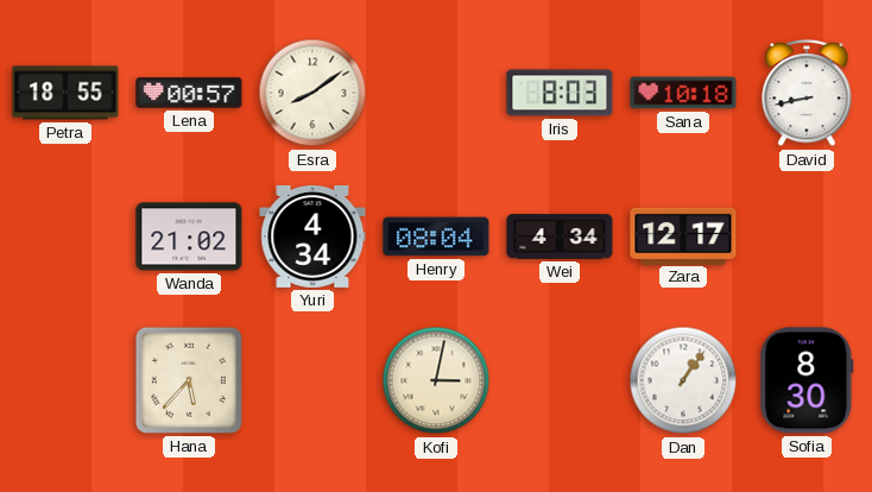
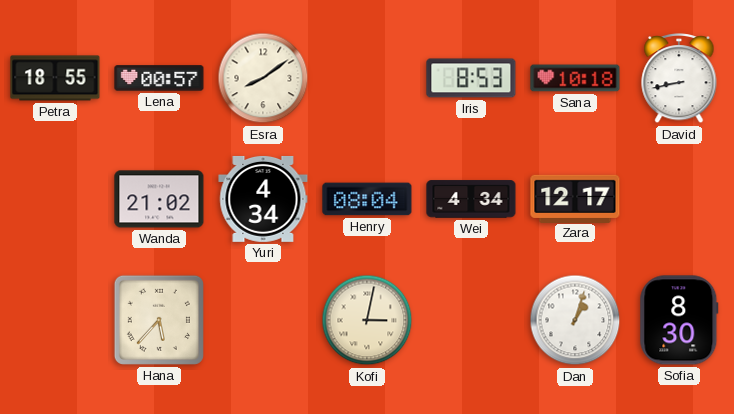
Iris: 8:03 -> 8:53
Dan: 1:06 -> 1:03
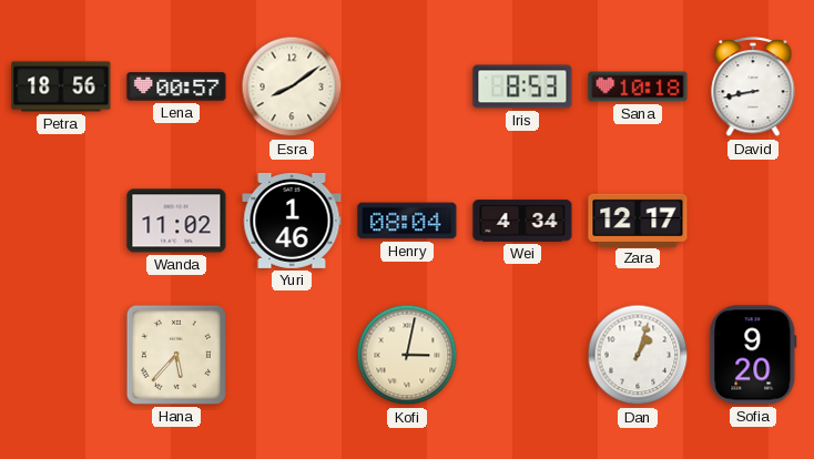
Petra: 18:55 -> 18:56
Wanda: 21:02 -> 11:02
Yuri: 4:34 -> 1:46
Sofia: 8:30 -> 9:20
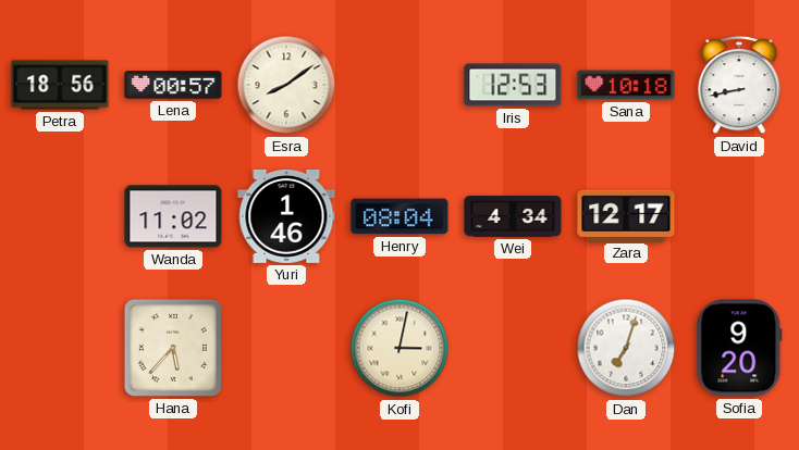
Iris: 8:53 -> 12:53
Dan: 1:03 -> 7:03
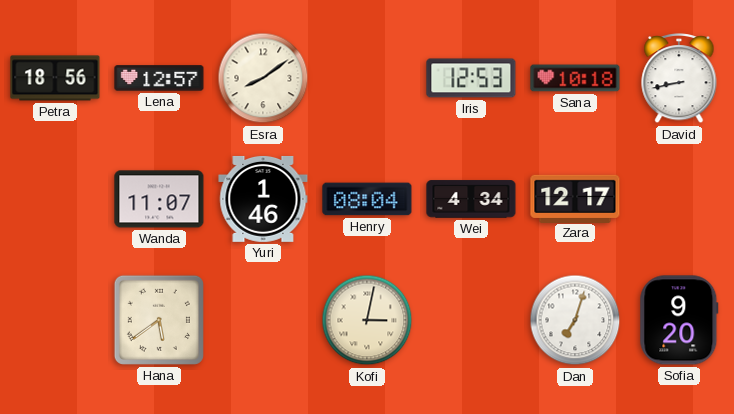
Lena: 00:57 -> 12:57
Wanda: 11:02 -> 11:07
Hana: 5:37 -> 5:39
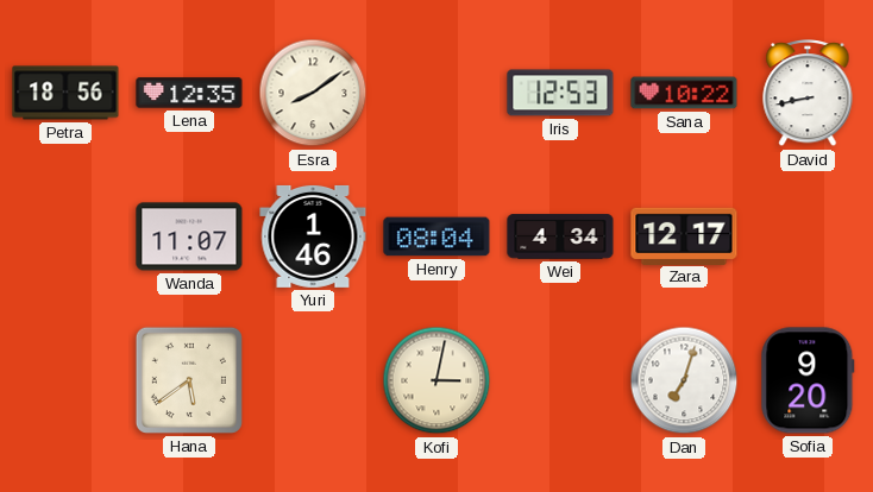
Lena: 12:57 -> 12:35
Sana: 10:18 -> 10:22
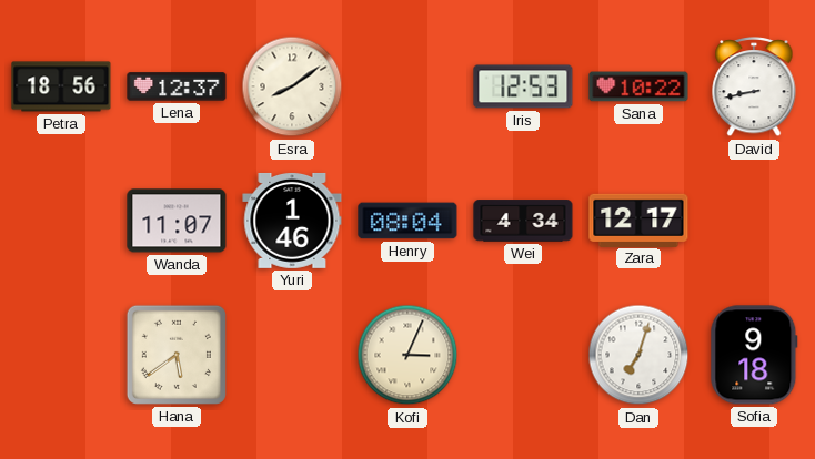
Lena: 12:35 -> 12:37
Kofi: 3:02 -> 3:04
Sofia: 9:20 -> 9:18
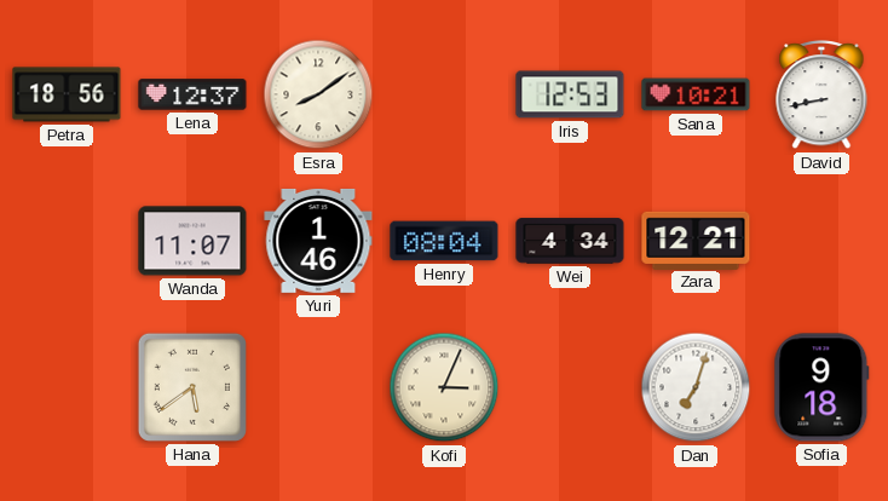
Sana: 10:22 -> 10:21
Zara: 12:17 -> 12:21
